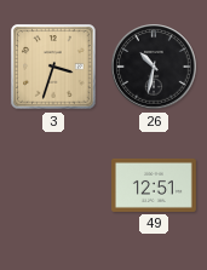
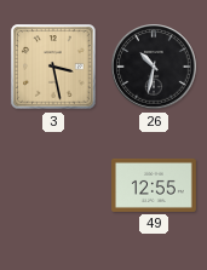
3: 3:33 -> 3:28
49: 12:51 -> 12:55
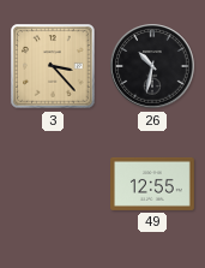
3: 3:28 -> 3:23
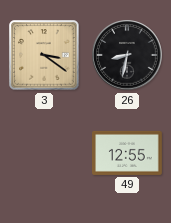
3: 3:23 -> 3:21
26: 10:32 -> 8:32
